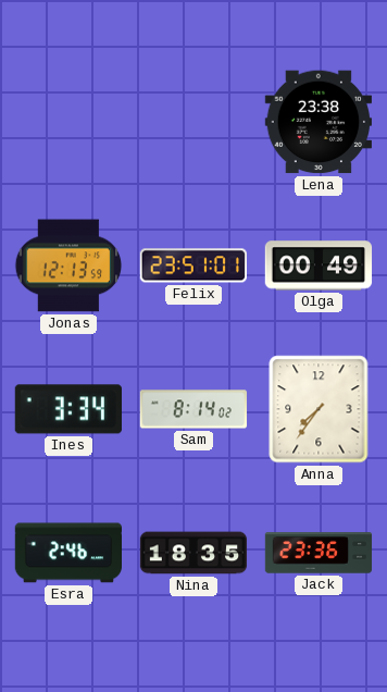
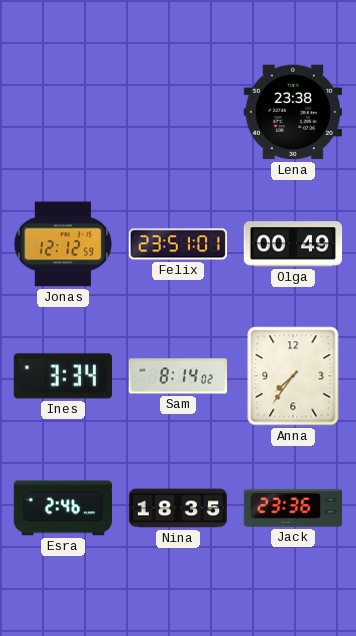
Jonas: 12:13 -> 12:12
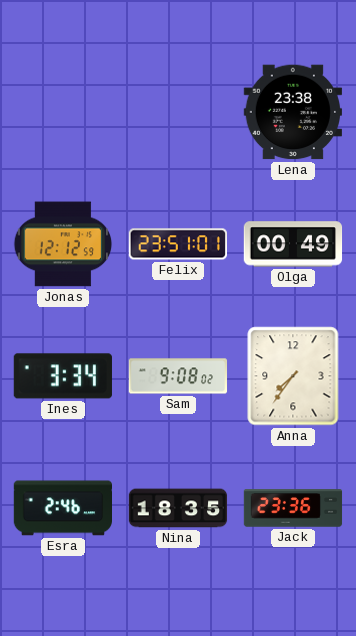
Sam: 8:14 -> 9:08
